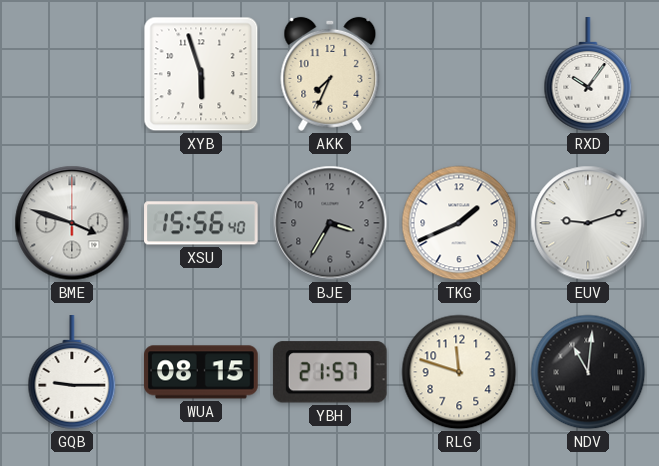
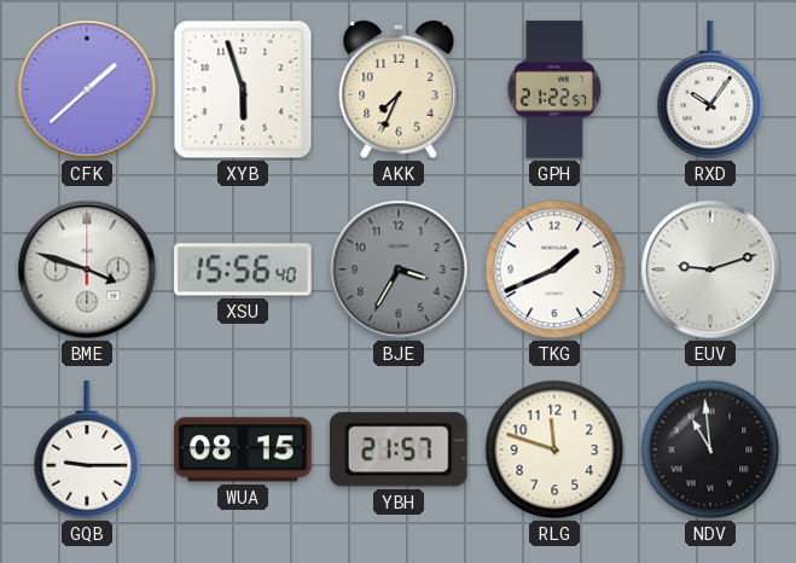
CFK: none -> 1:38
GPH: none -> 21:22
NDV: 11:01 -> 10:59
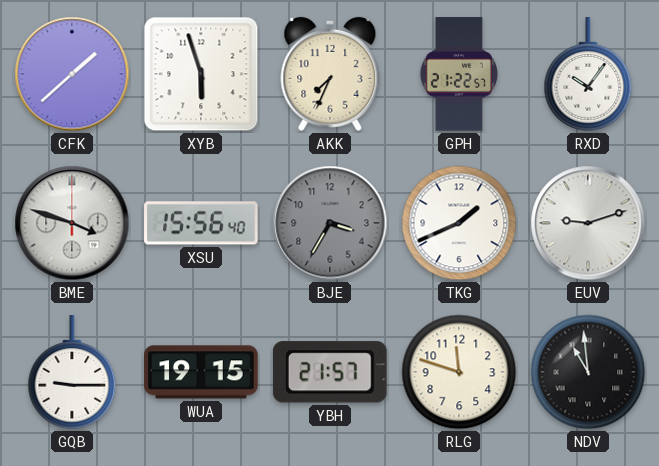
WUA: 08:15 -> 19:15
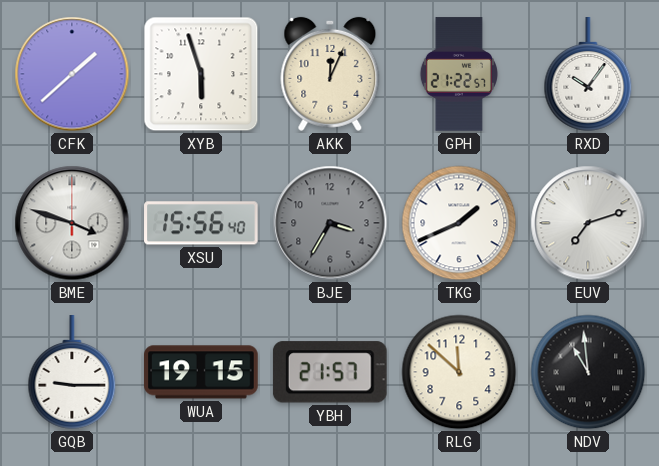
AKK: 7:34 -> 12:04
EUV: 9:12 -> 7:12
RLG: 11:48 -> 11:52
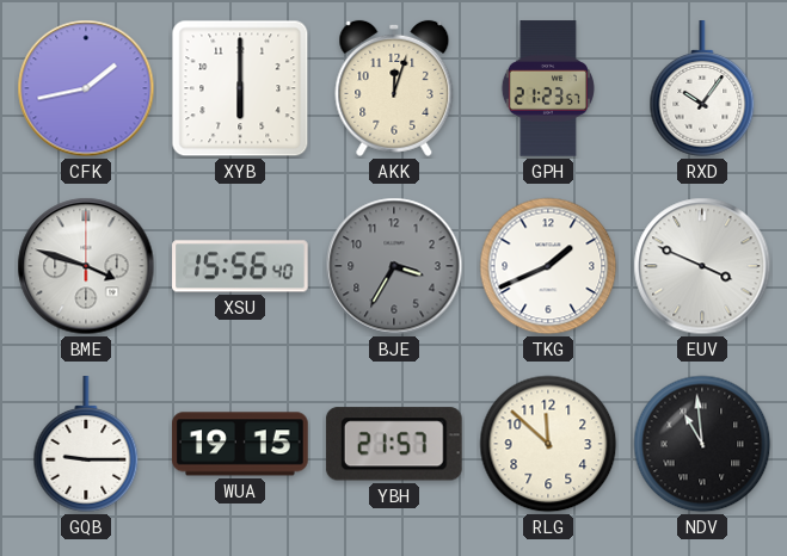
CFK: 1:38 -> 1:43
XYB: 5:57 -> 6:00
AKK: 12:04 -> 12:03
GPH: 21:22 -> 21:23
EUV: 7:12 -> 3:49
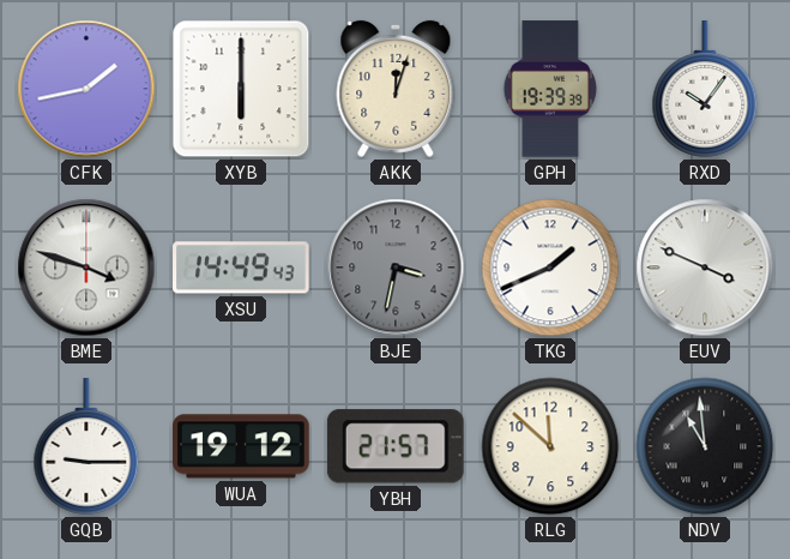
GPH: 21:23 -> 19:39
XSU: 15:56 -> 14:49
BJE: 3:35 -> 3:32
WUA: 19:15 -> 19:12
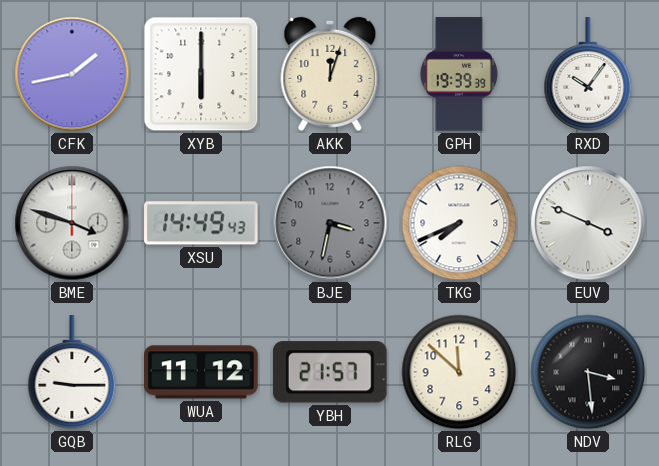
TKG: 1:41 -> 7:41
WUA: 19:12 -> 11:12
NDV: 10:59 -> 3:29
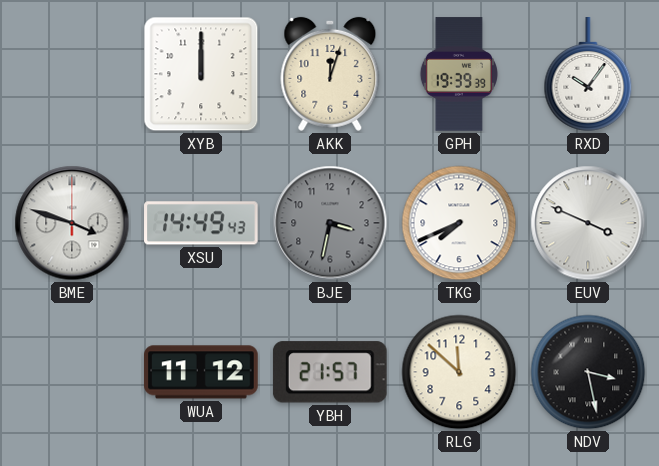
CFK: 1:43 -> none
XYB: 6:00 -> 12:00
GQB: 9:15 -> none
NDV: 3:29 -> 3:28
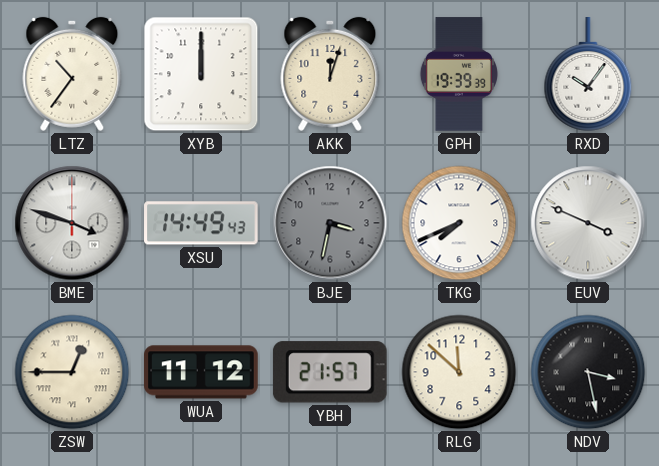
LTZ: none -> 10:36
ZSW: none -> 12:45
